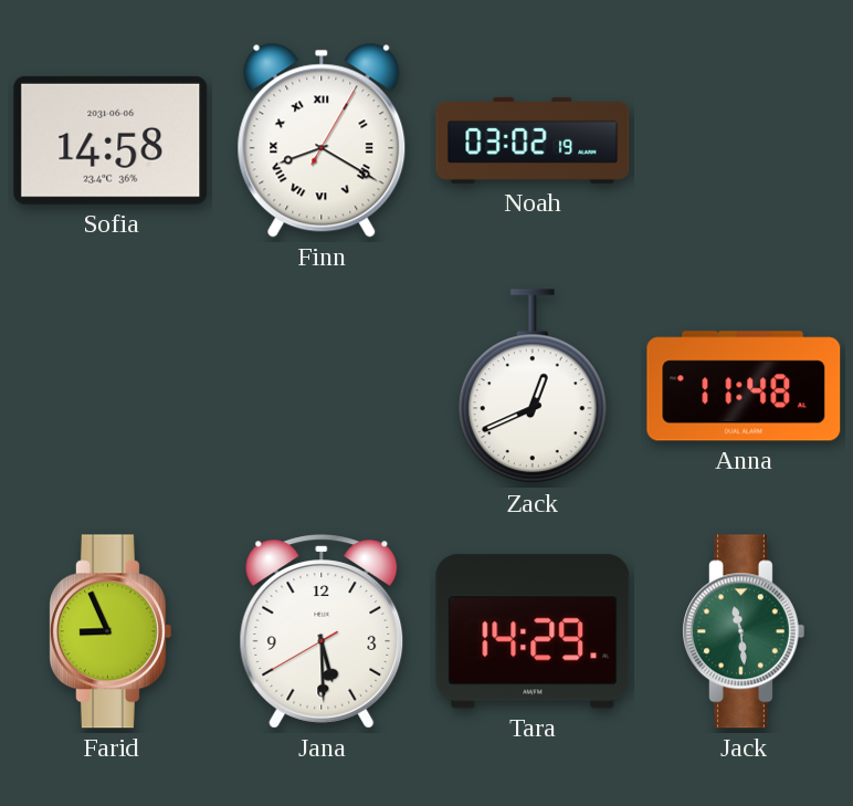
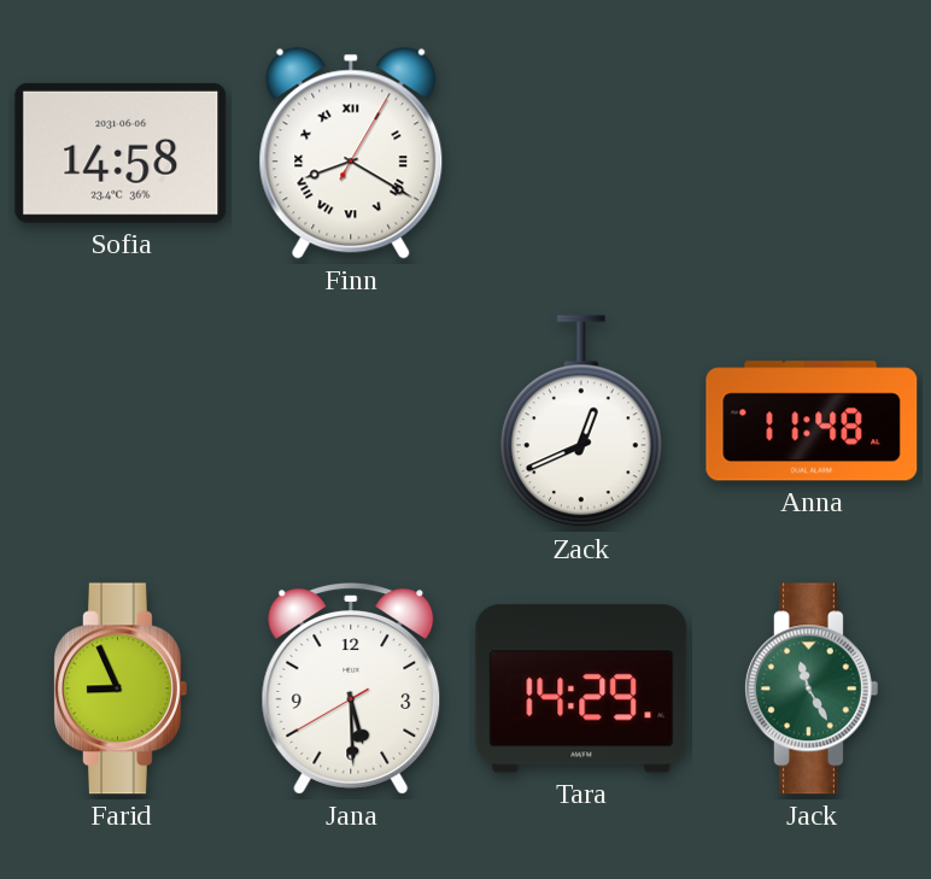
Noah: 03:02 -> none
Jack: 11:29 -> 11:25
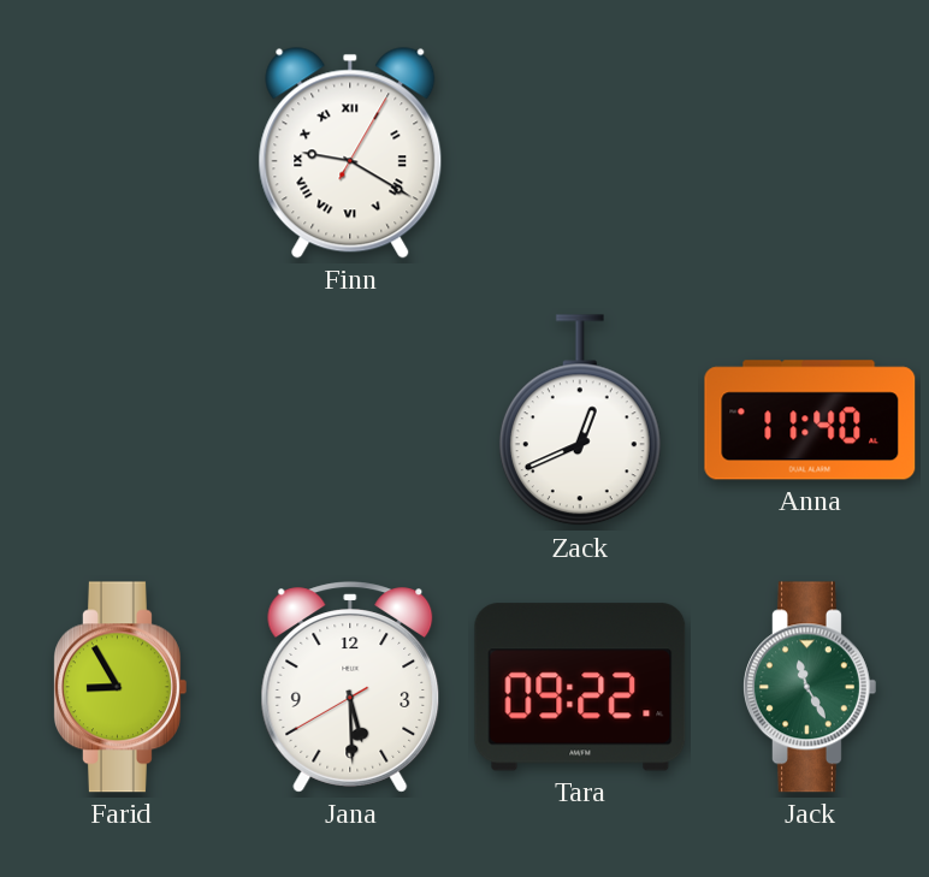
Sofia: 14:58 -> none
Finn: 8:20 -> 9:20
Anna: 11:48 -> 11:40
Farid: 8:56 -> 8:55
Tara: 14:29 -> 09:22
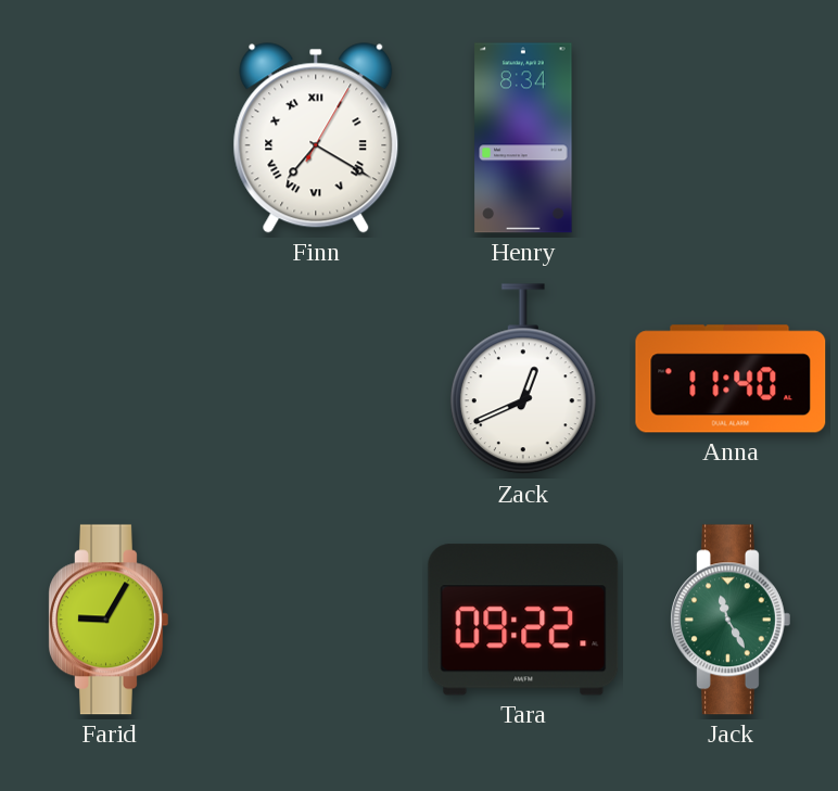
Finn: 9:20 -> 7:20
Henry: none -> 8:34
Farid: 8:55 -> 9:05
Jana: 5:29 -> none
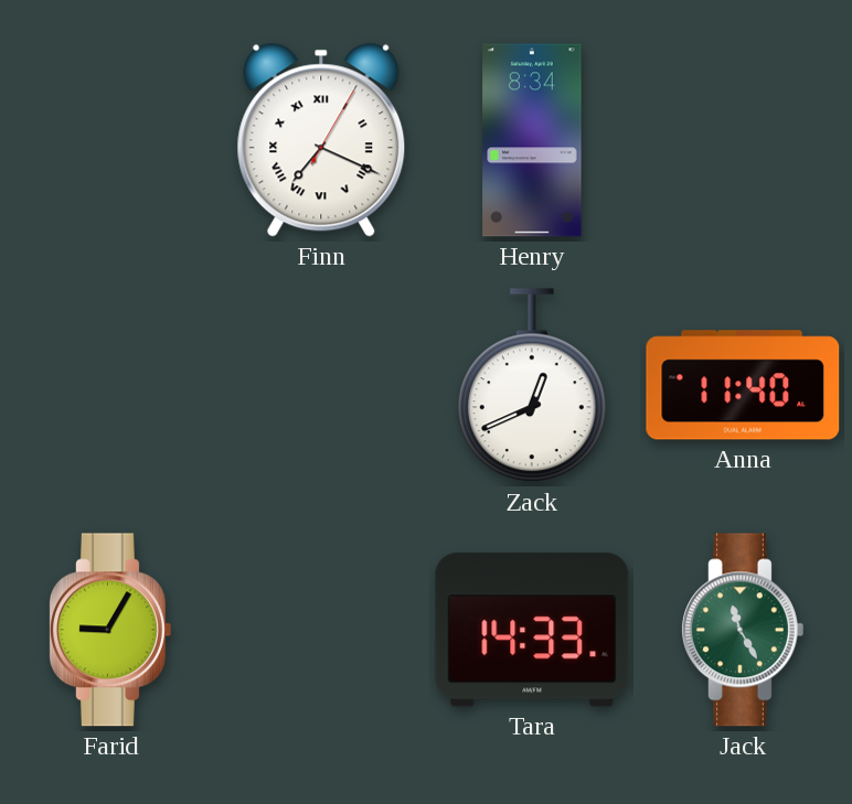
Finn: 7:20 -> 7:19
Tara: 09:22 -> 14:33
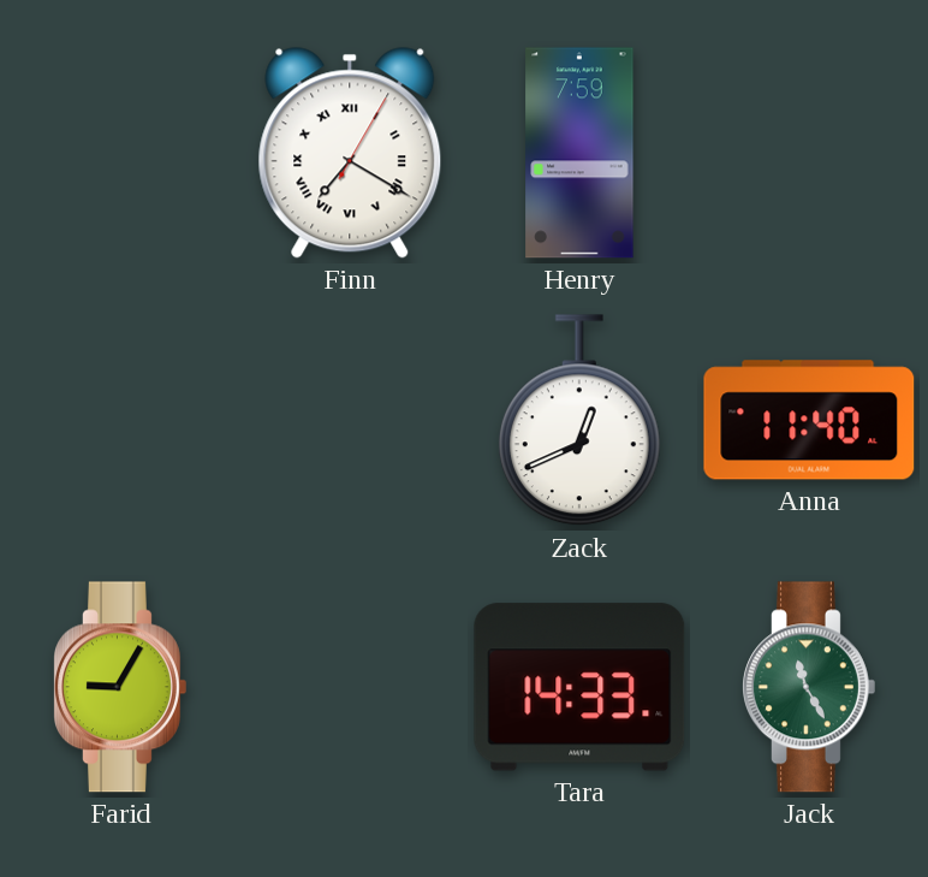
Finn: 7:19 -> 7:20
Henry: 8:34 -> 7:59
